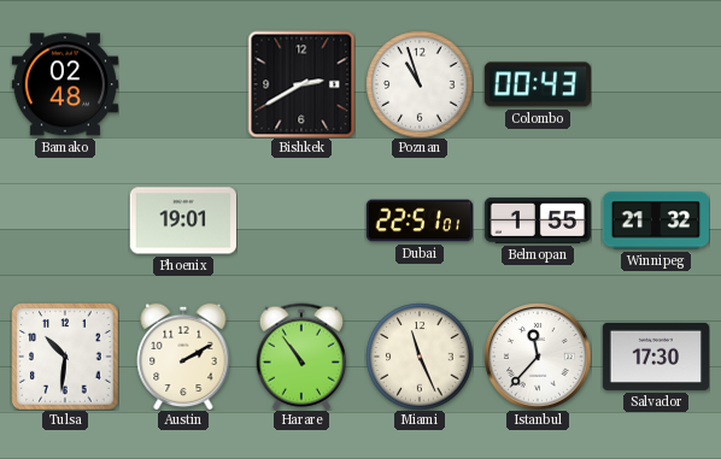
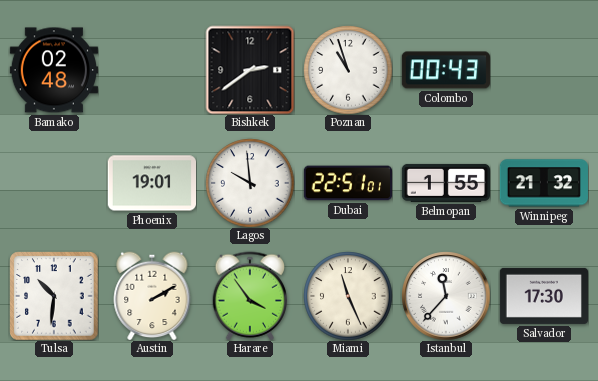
Bishkek: 2:40 -> 2:39
Lagos: none -> 9:59
Harare: 10:54 -> 3:54
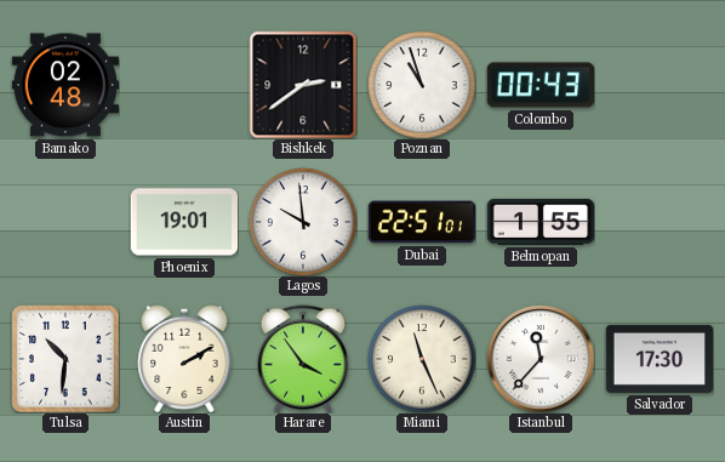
Winnipeg: 21:32 -> none
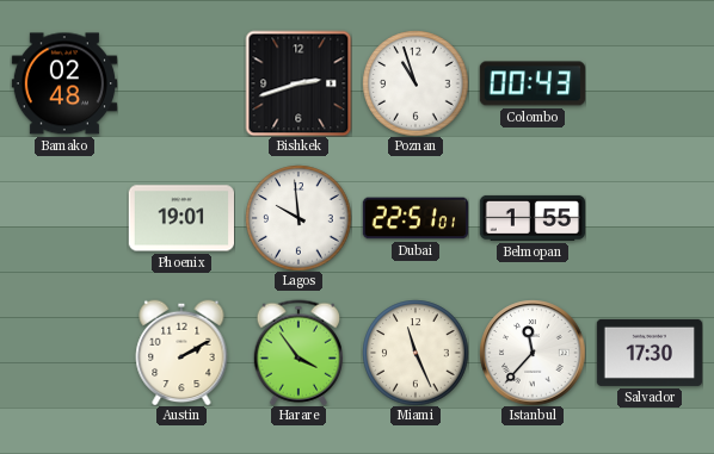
Bishkek: 2:39 -> 2:42
Tulsa: 10:31 -> none
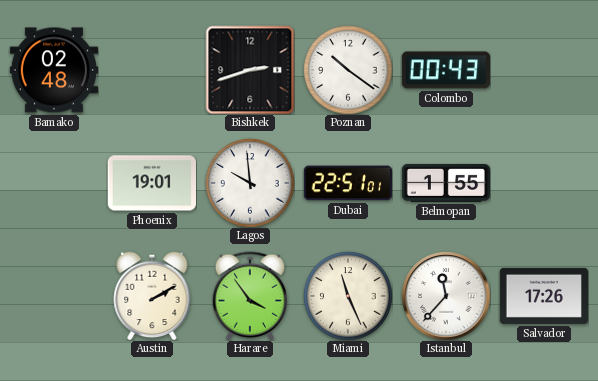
Poznan: 10:57 -> 10:21
Salvador: 17:30 -> 17:26
